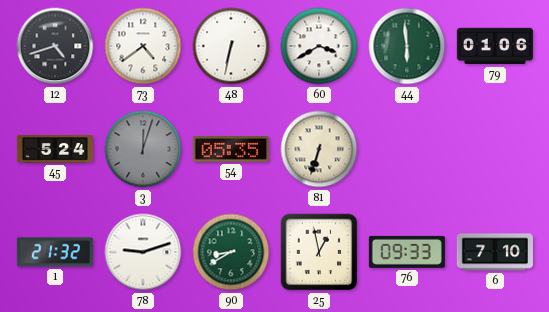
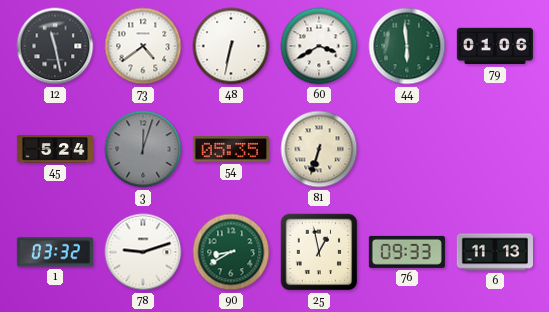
12: 4:42 -> 11:28
1: 21:32 -> 03:32
6: 7:10 -> 11:13
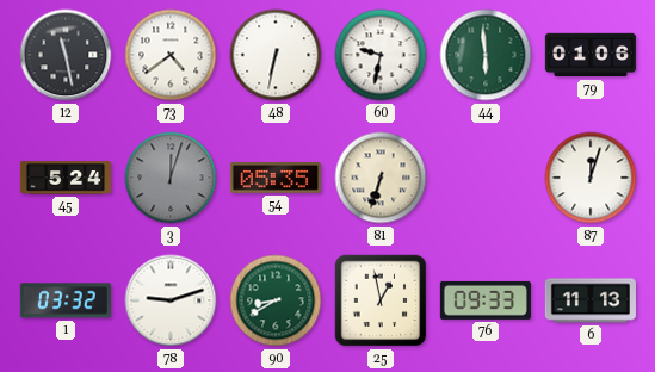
60: 3:40 -> 9:32
87: none -> 12:03
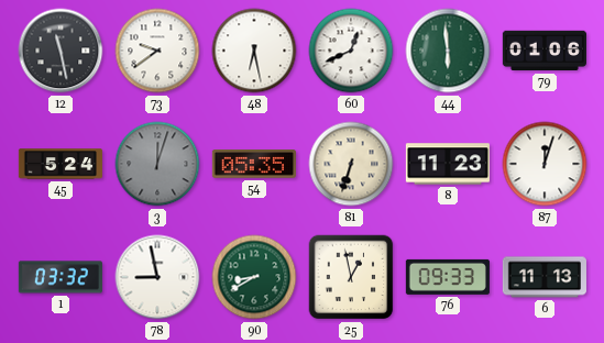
73: 4:39 -> 9:39
48: 6:32 -> 6:28
60: 9:32 -> 12:41
8: none -> 11:23
78: 9:12 -> 8:58
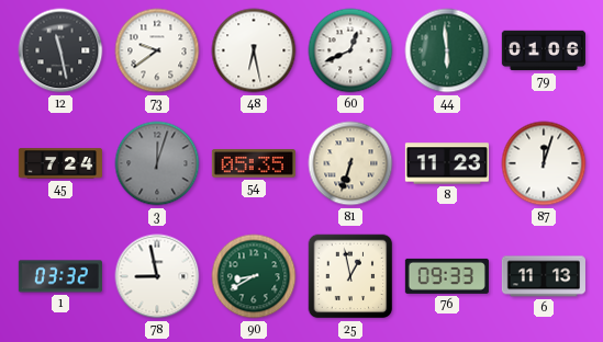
45: 5:24 -> 7:24
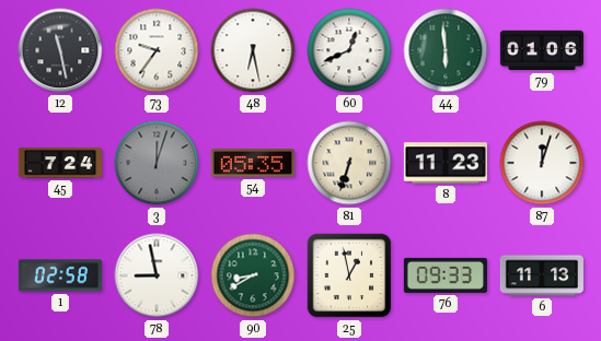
73: 9:39 -> 9:36
1: 03:32 -> 02:58
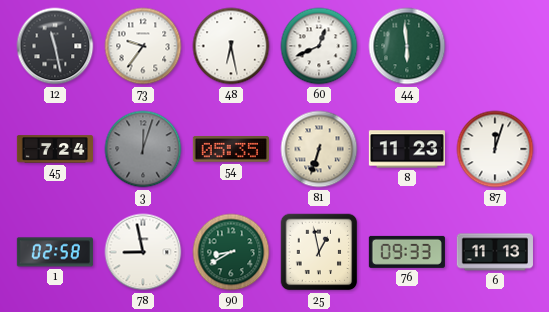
79: 01:06 -> none
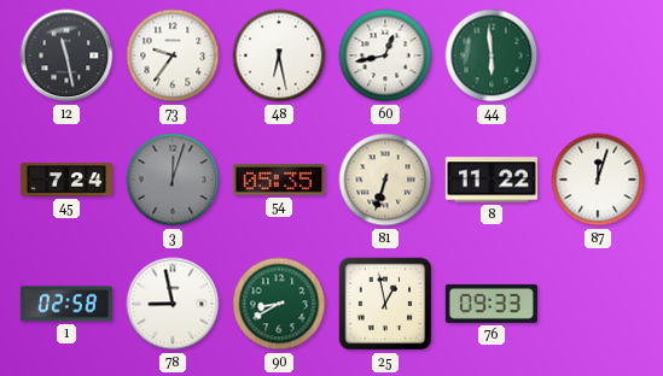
60: 12:41 -> 12:43
8: 11:23 -> 11:22
6: 11:13 -> none
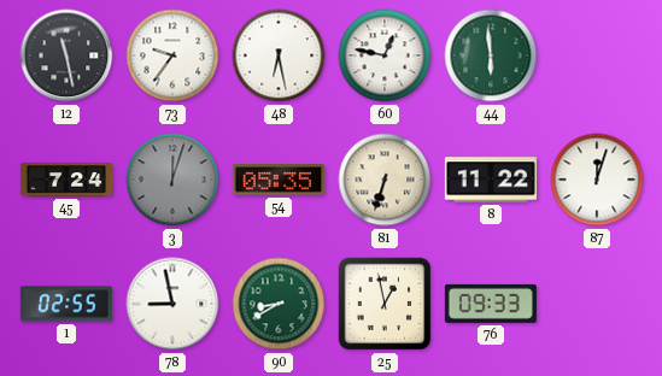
60: 12:43 -> 12:47
1: 02:58 -> 02:55
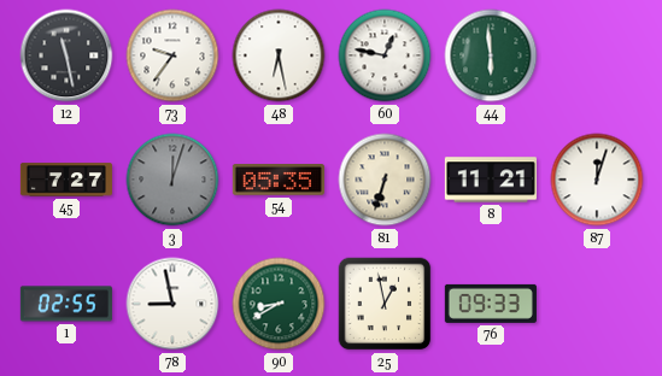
45: 7:24 -> 7:27
8: 11:22 -> 11:21
